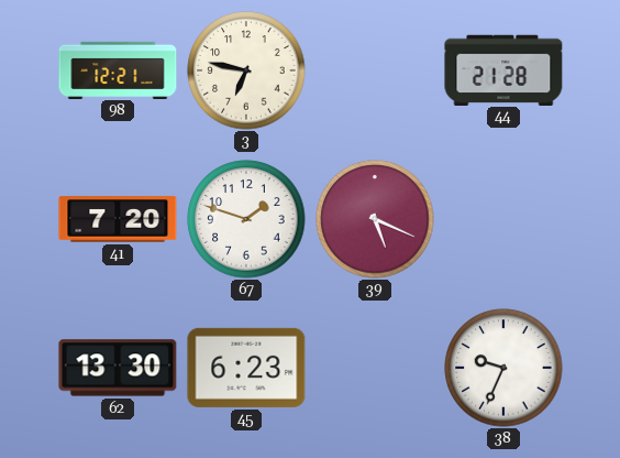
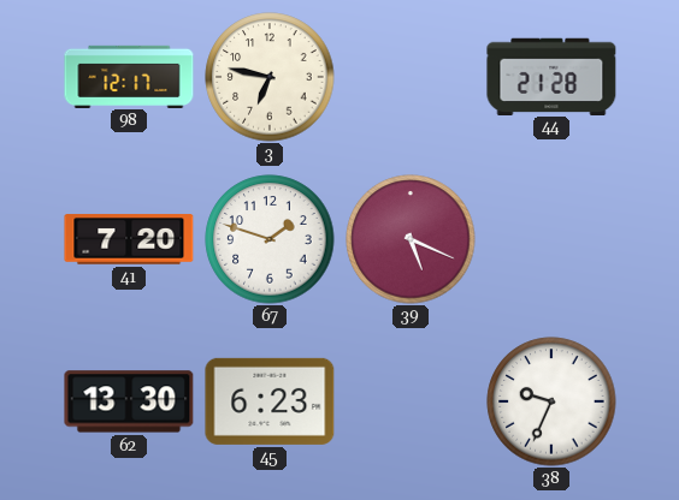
98: 12:21 -> 12:17
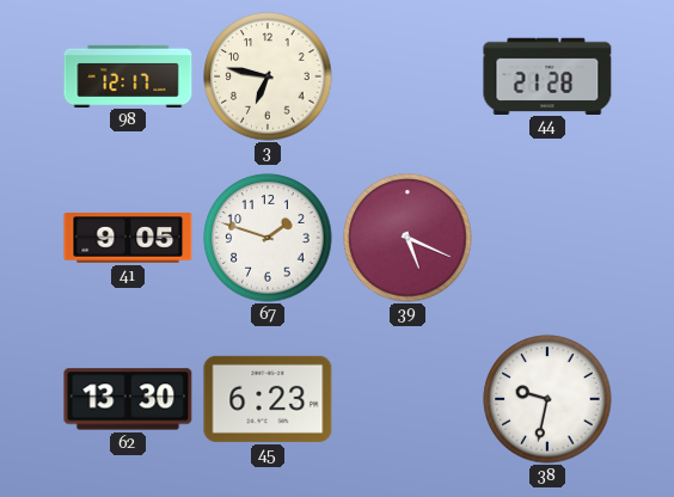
41: 7:20 -> 9:05
38: 9:34 -> 9:32
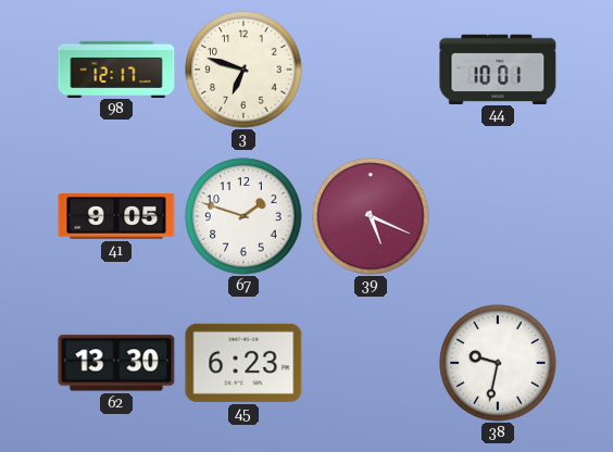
3: 6:47 -> 6:48
44: 21:28 -> 10:01
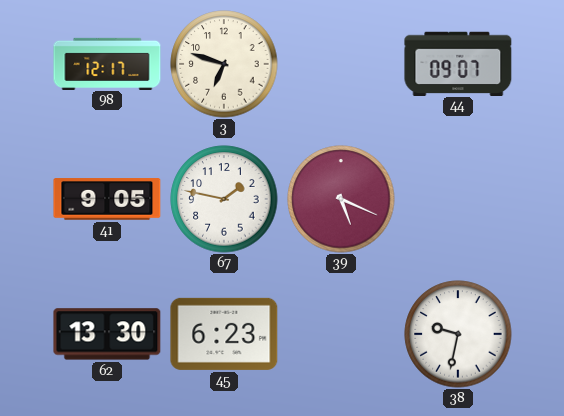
44: 10:01 -> 09:07
67: 1:48 -> 1:47
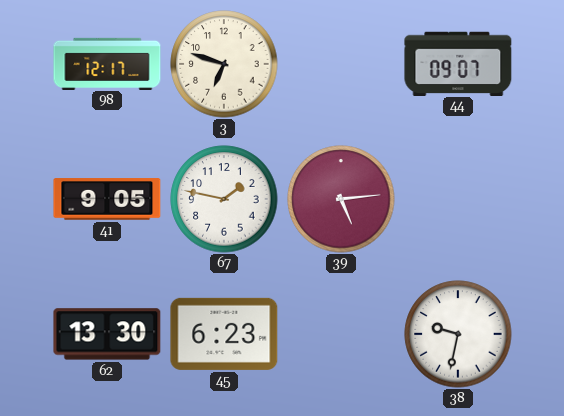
39: 5:19 -> 5:14
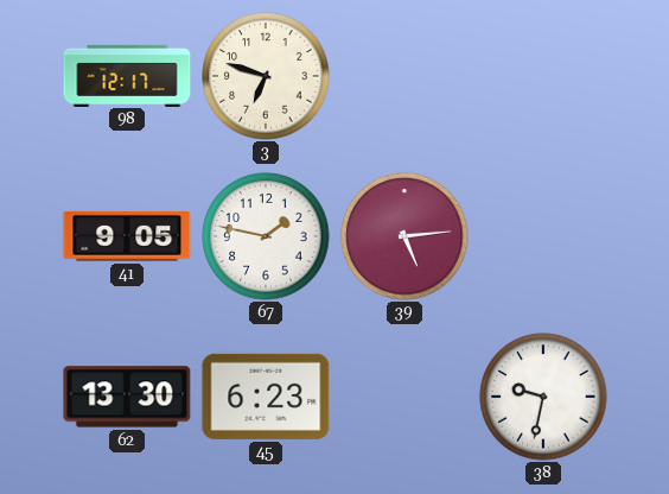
44: 09:07 -> none
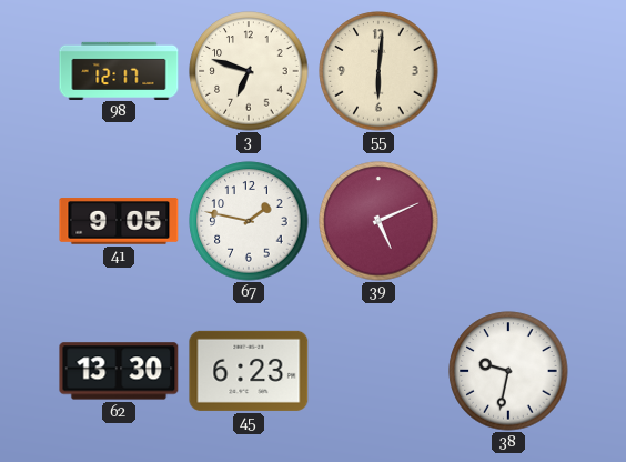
55: none -> 6:01
39: 5:14 -> 5:11
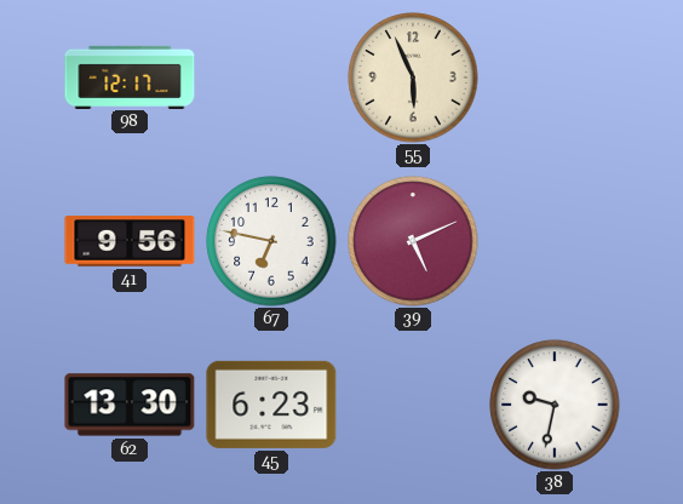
3: 6:48 -> none
55: 6:01 -> 5:56
41: 9:05 -> 9:56
67: 1:47 -> 6:47
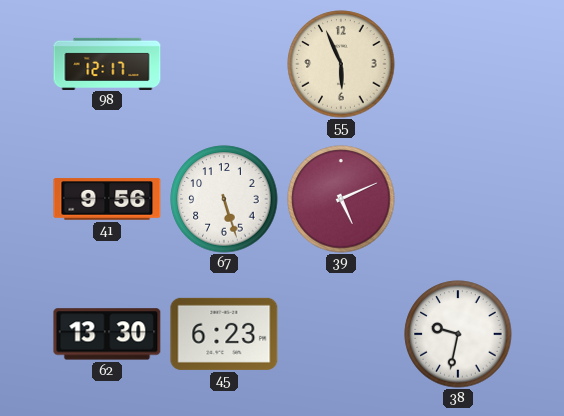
67: 6:47 -> 5:27
